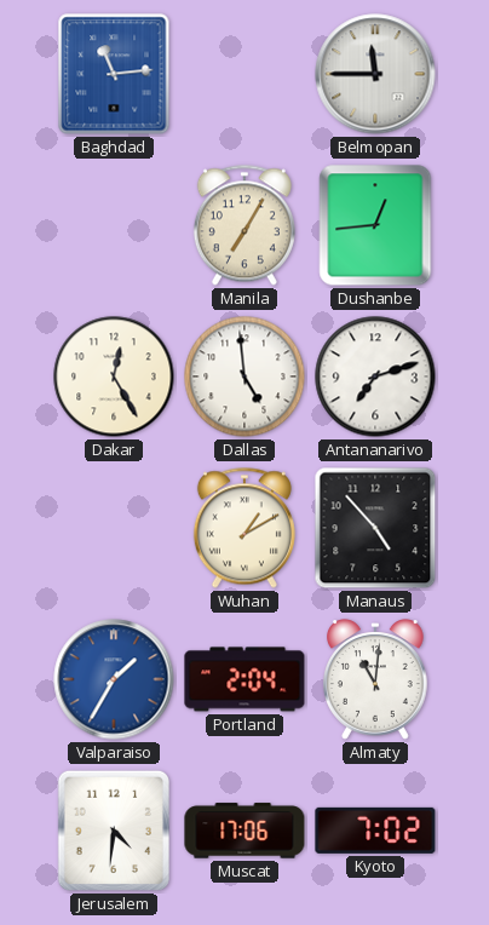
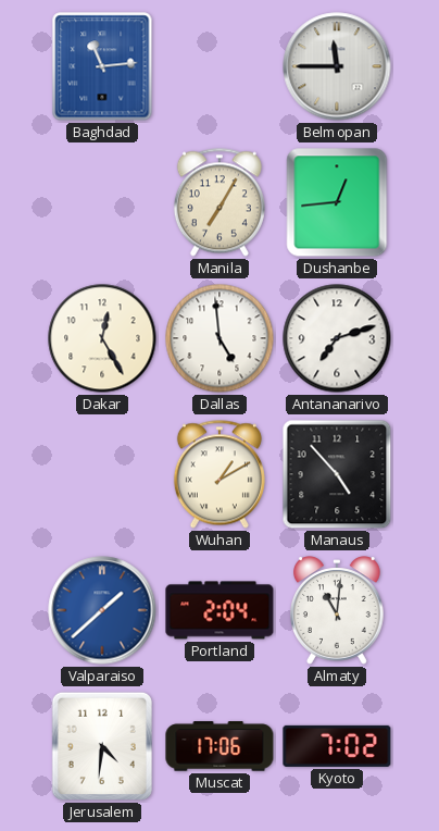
Valparaiso: 1:35 -> 1:38
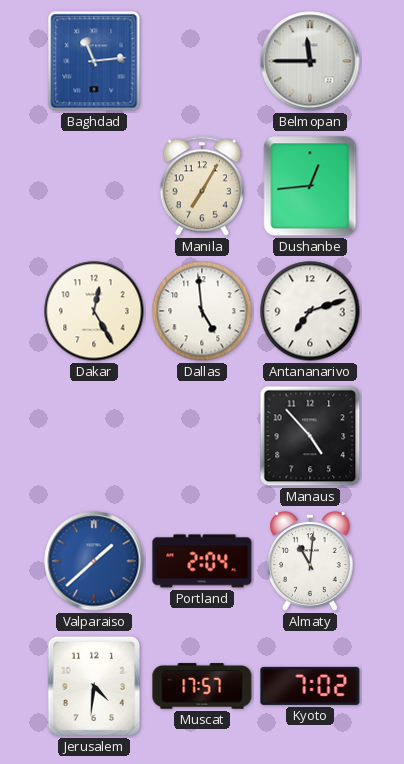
Wuhan: 1:10 -> none
Muscat: 17:06 -> 17:57
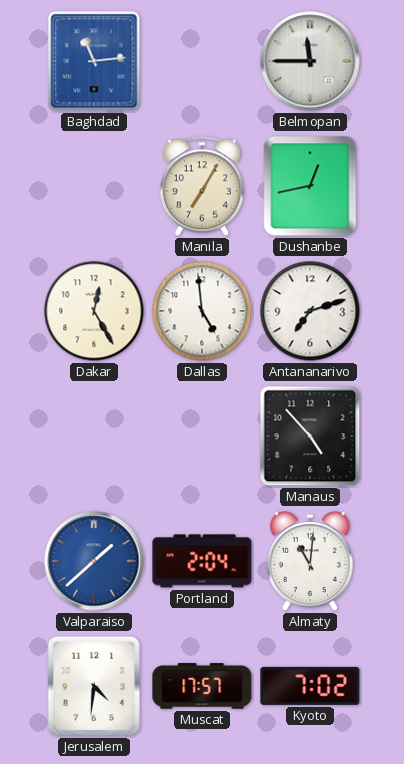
Dushanbe: 12:44 -> 12:43
